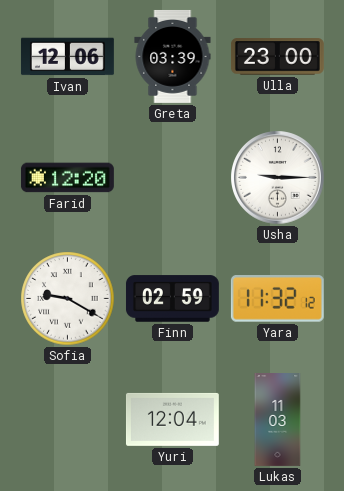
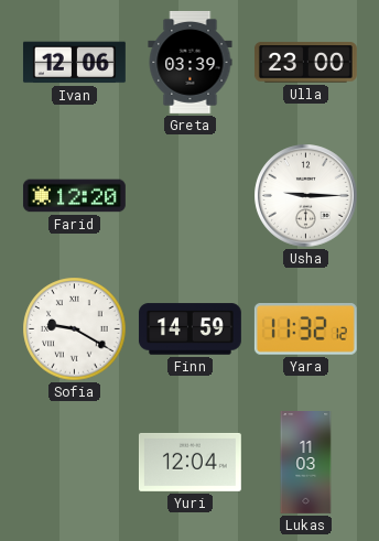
Finn: 02:59 -> 14:59
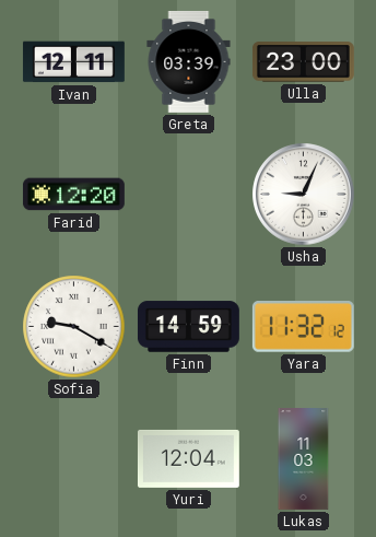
Ivan: 12:06 -> 12:11
Usha: 9:15 -> 9:04
